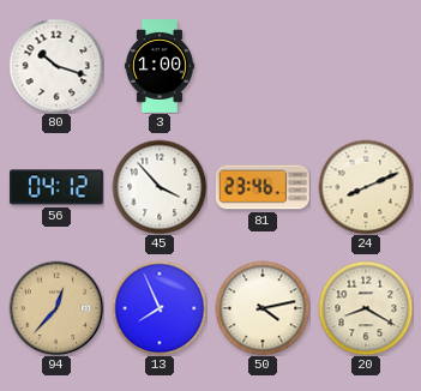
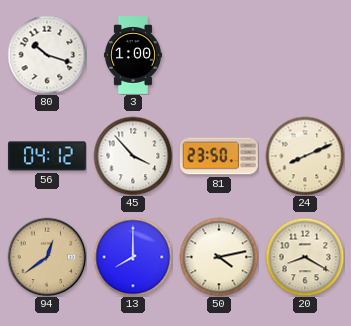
81: 23:46 -> 23:50
94: 12:37 -> 12:39
13: 7:56 -> 8:00
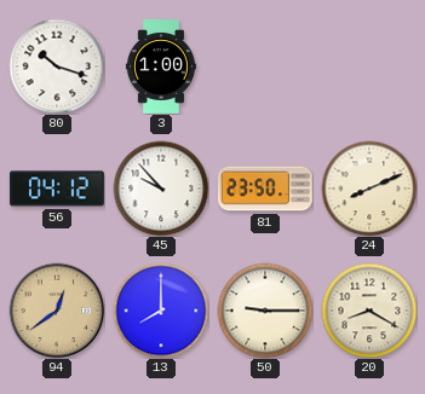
45: 3:53 -> 9:53
50: 4:13 -> 9:15
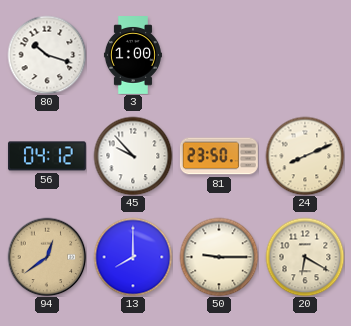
20: 8:20 -> 6:20
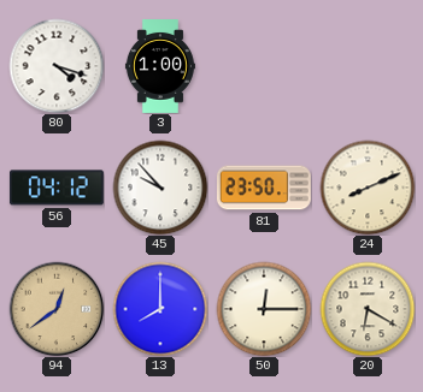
80: 10:18 -> 4:18
50: 9:15 -> 12:15
